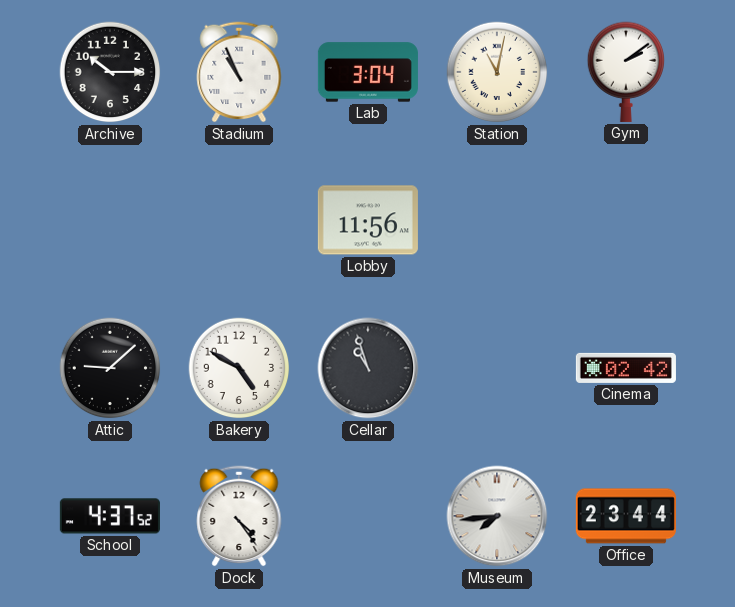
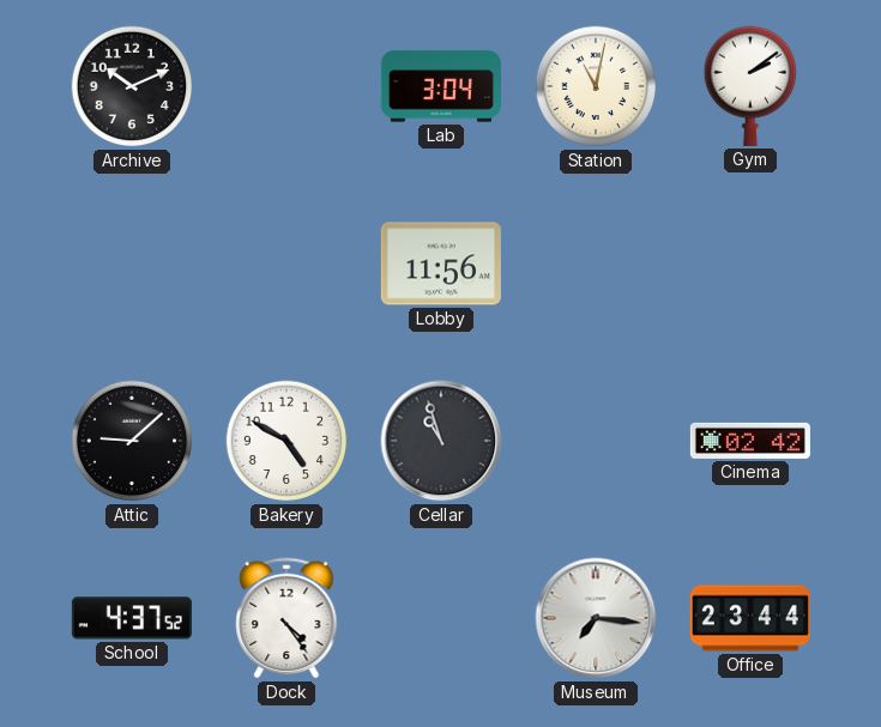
Archive: 10:15 -> 10:11
Stadium: 10:56 -> none
Museum: 7:44 -> 7:16
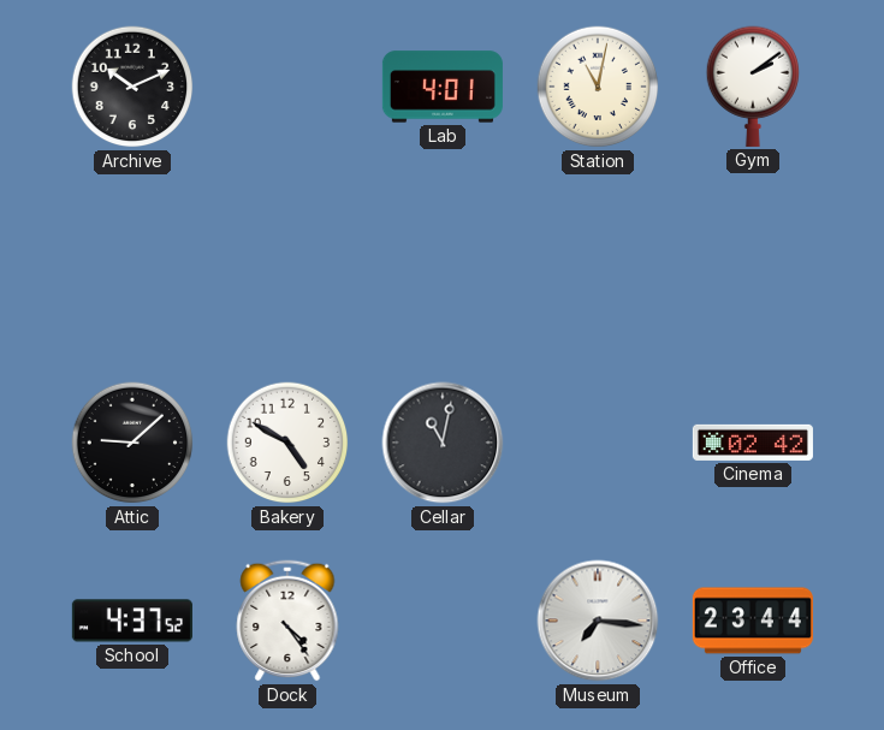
Lab: 3:04 -> 4:01
Lobby: 11:56 -> none
Cellar: 10:57 -> 11:02
